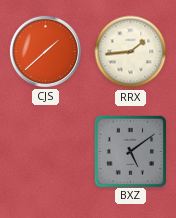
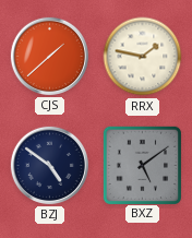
RRX: 1:44 -> 1:47
BZJ: none -> 4:51
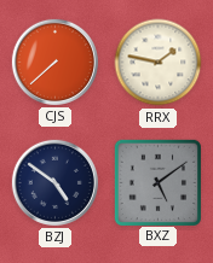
CJS: 1:38 -> 7:38
